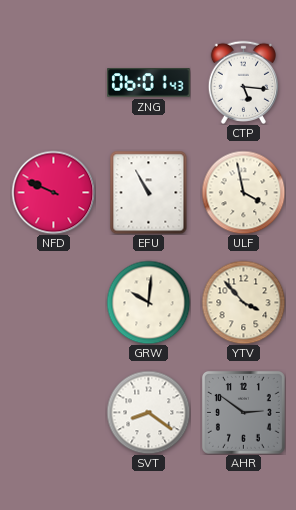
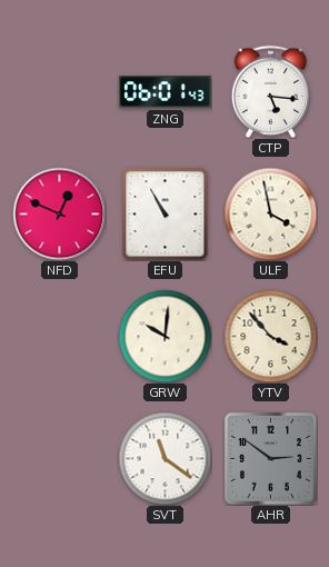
NFD: 9:49 -> 12:49
SVT: 8:21 -> 11:21
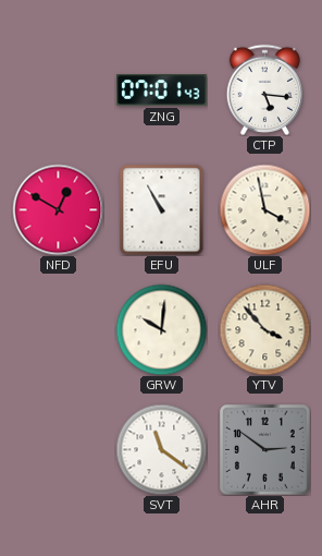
ZNG: 06:01 -> 07:01
NFD: 12:49 -> 12:50
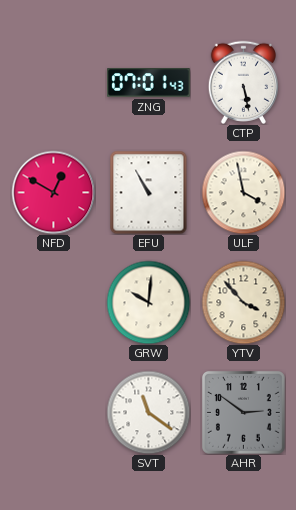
CTP: 5:16 -> 5:28
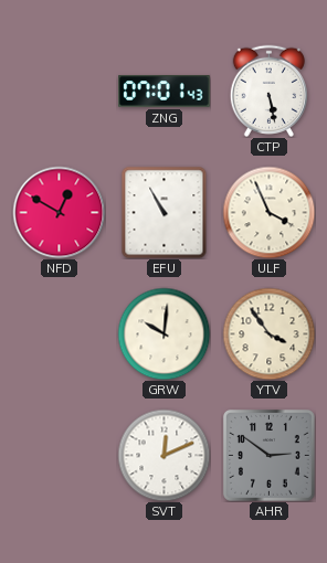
ULF: 3:58 -> 3:56
YTV: 3:53 -> 3:54
SVT: 11:21 -> 12:11
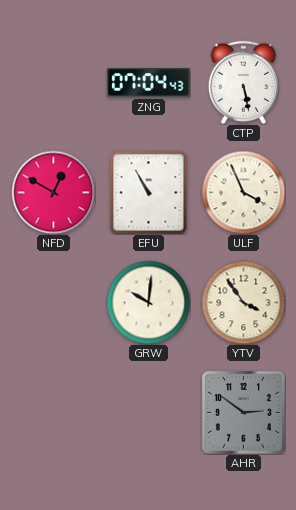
ZNG: 07:01 -> 07:04
SVT: 12:11 -> none
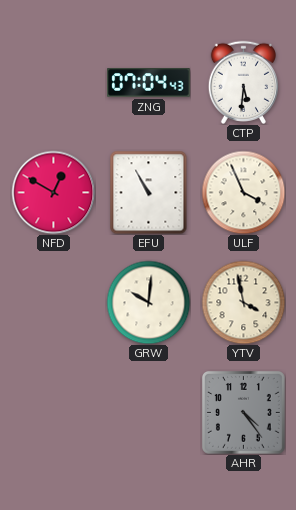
CTP: 5:28 -> 5:31
YTV: 3:54 -> 3:58
AHR: 2:51 -> 4:24
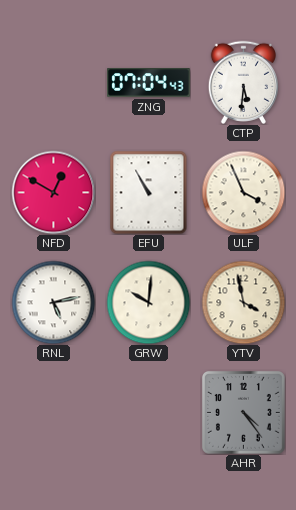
RNL: none -> 5:13
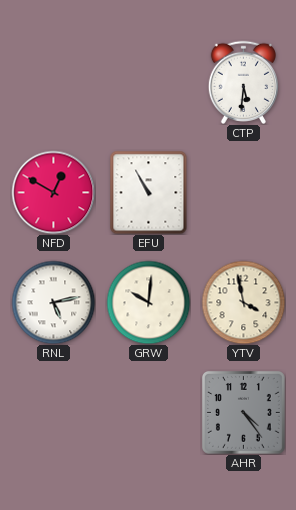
ZNG: 07:04 -> none
ULF: 3:56 -> none
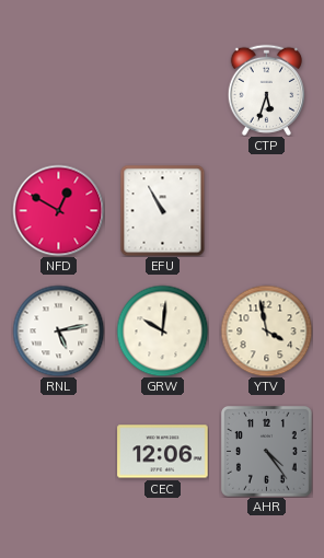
CTP: 5:31 -> 5:33
CEC: none -> 12:06
